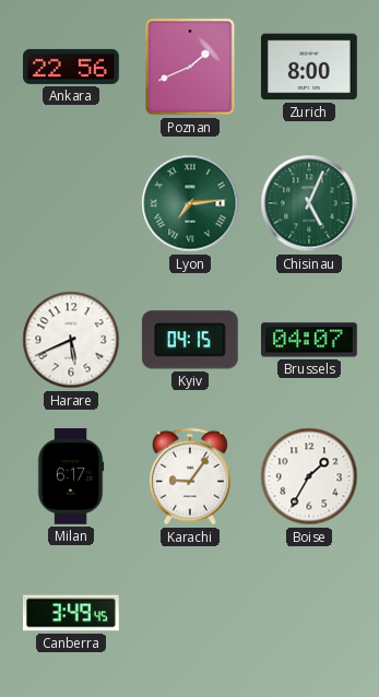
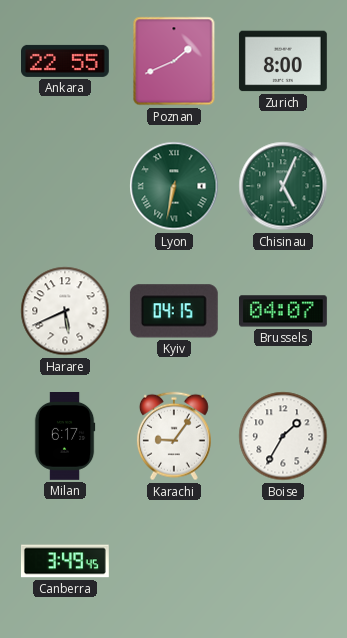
Ankara: 22:56 -> 22:55
Lyon: 7:14 -> 6:32
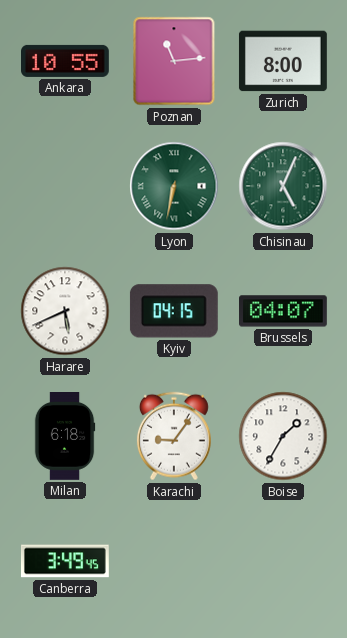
Ankara: 22:55 -> 10:55
Poznan: 1:41 -> 11:14
Milan: 6:17 -> 6:18
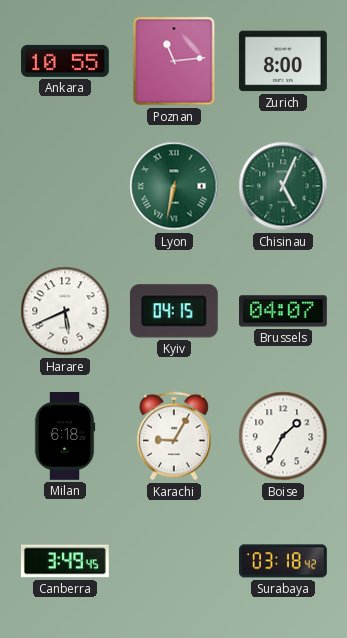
Karachi: 9:06 -> 9:05
Surabaya: none -> 03:18
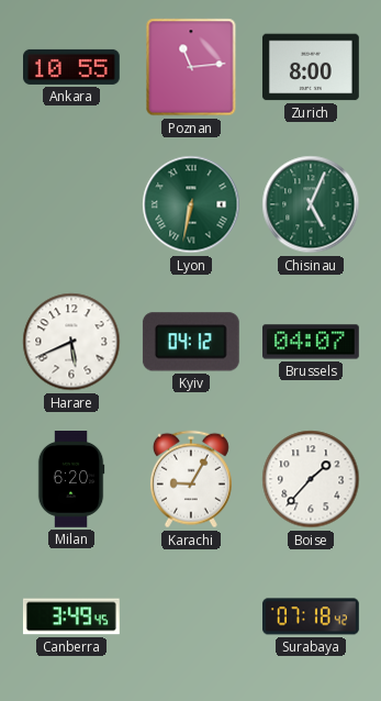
Kyiv: 04:15 -> 04:12
Milan: 6:18 -> 6:20
Boise: 1:35 -> 1:37
Surabaya: 03:18 -> 07:18
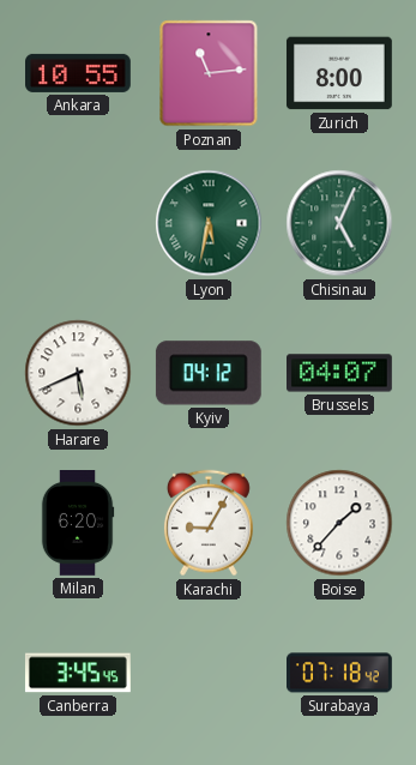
Lyon: 6:32 -> 5:32
Canberra: 3:49 -> 3:45
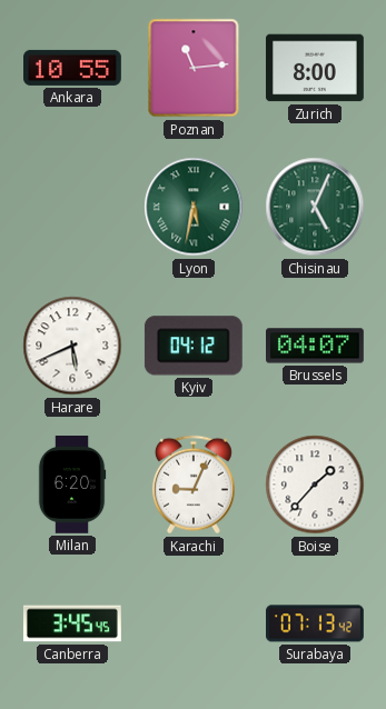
Karachi: 9:05 -> 9:04
Surabaya: 07:18 -> 07:13
